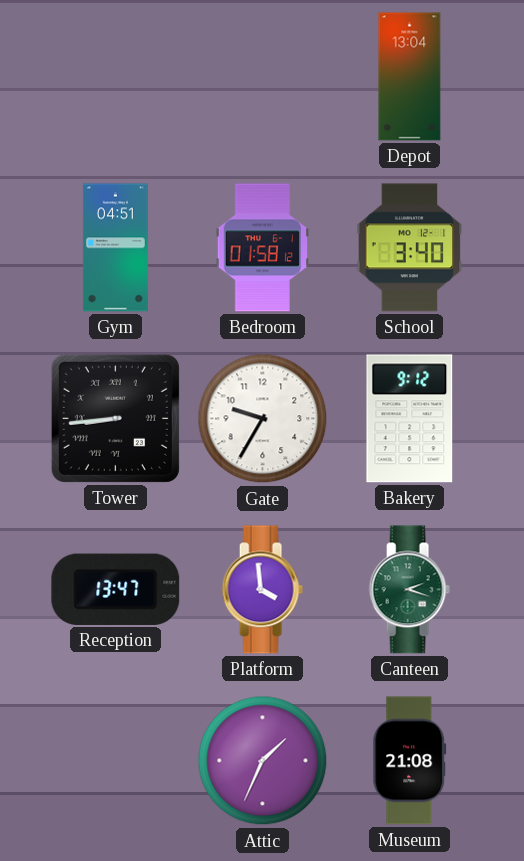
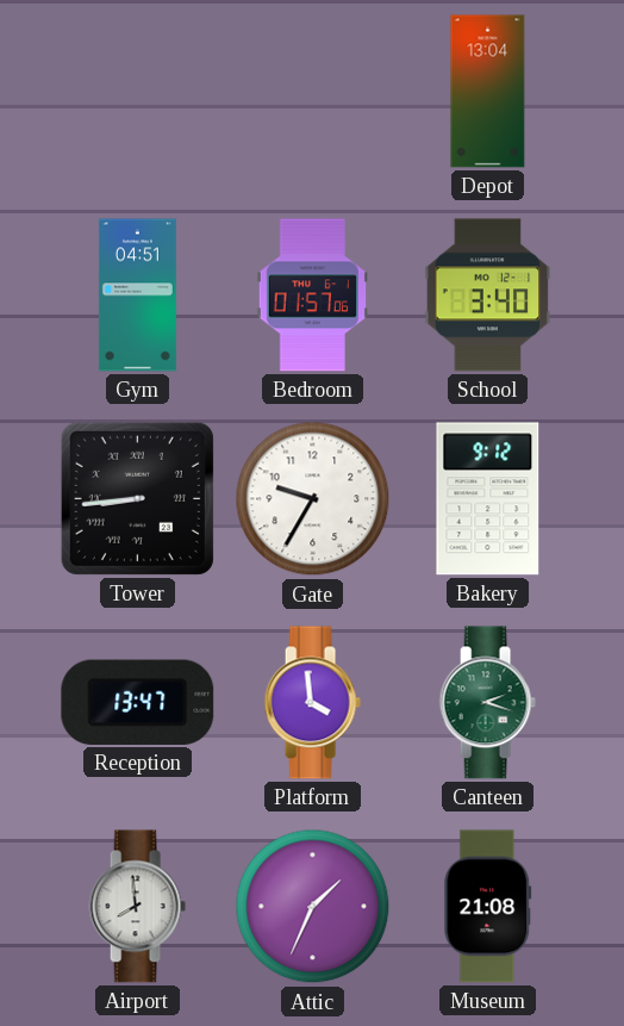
Bedroom: 01:58 -> 01:57
Airport: none -> 7:59
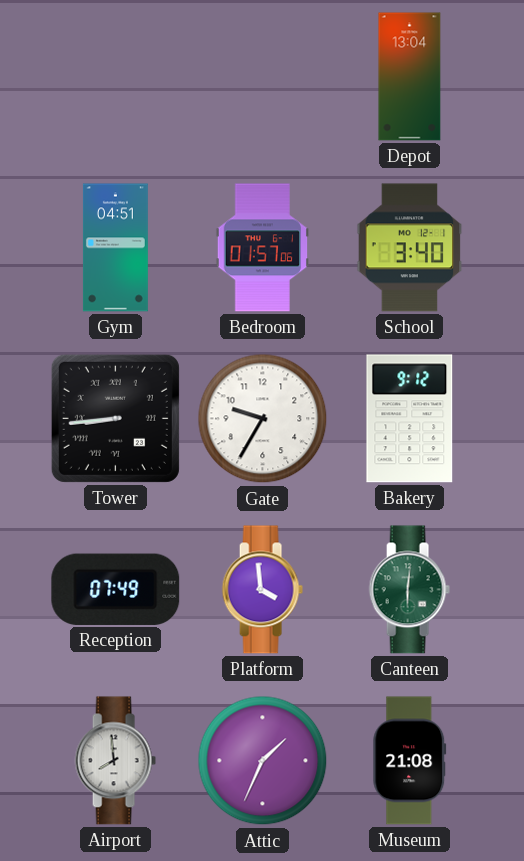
Reception: 13:47 -> 07:49
Canteen: 2:18 -> 6:01
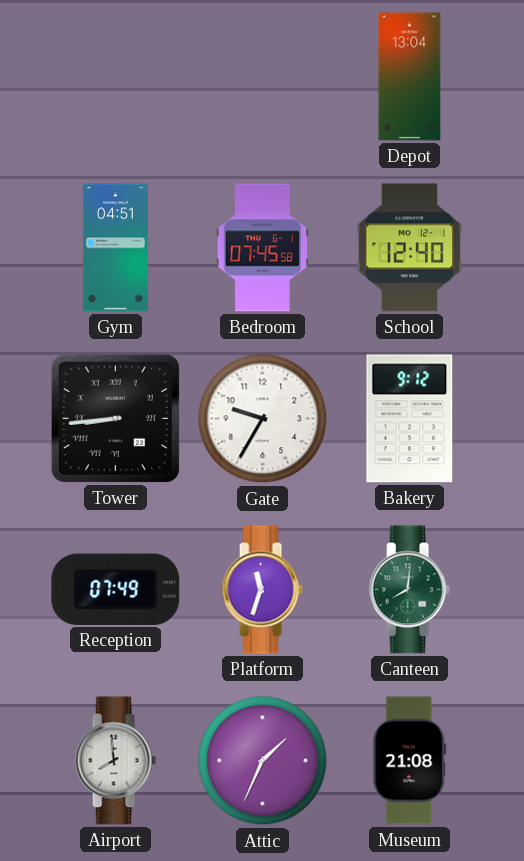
Bedroom: 01:57 -> 07:45
School: 3:40 -> 12:40
Platform: 3:59 -> 11:33
Canteen: 6:01 -> 8:01
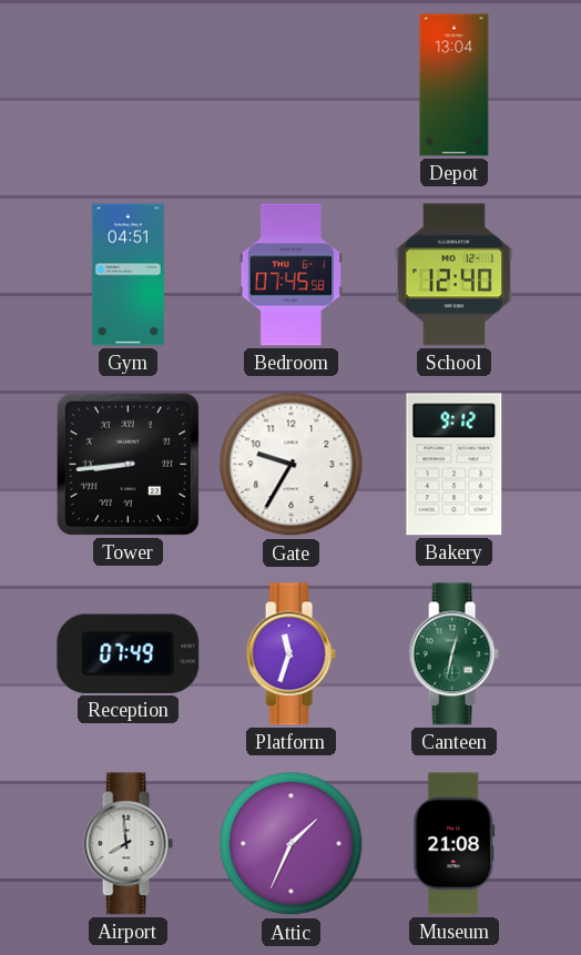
Canteen: 8:01 -> 12:32
